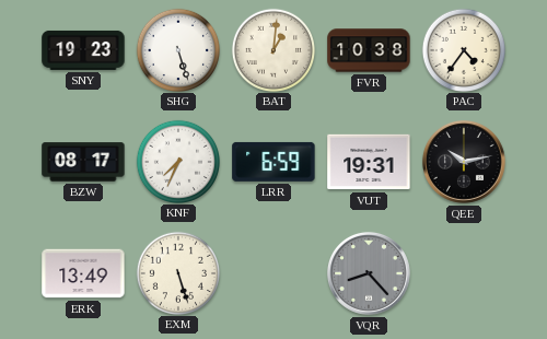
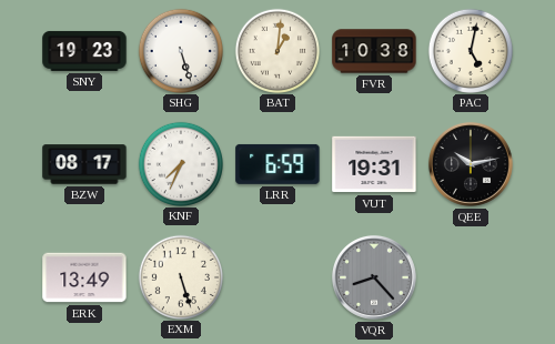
PAC: 4:36 -> 5:02
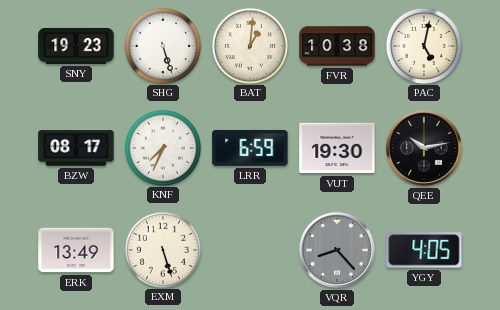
VUT: 19:31 -> 19:30
YGY: none -> 4:05
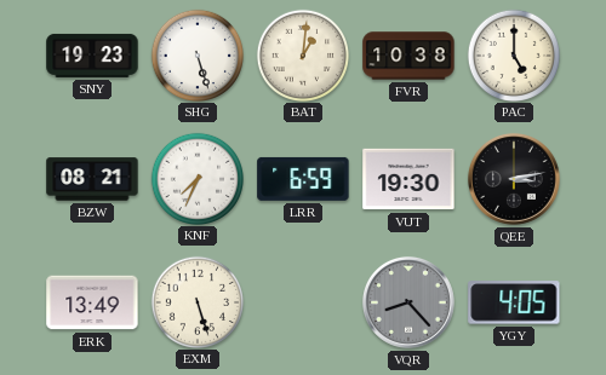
PAC: 5:02 -> 5:00
BZW: 08:17 -> 08:21
QEE: 10:13 -> 3:13
